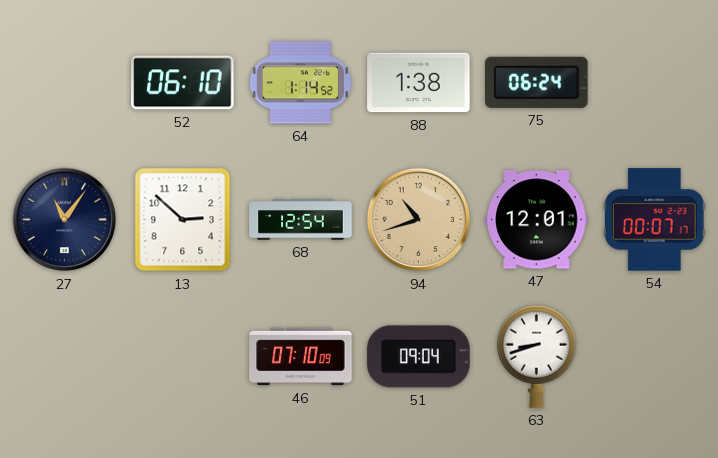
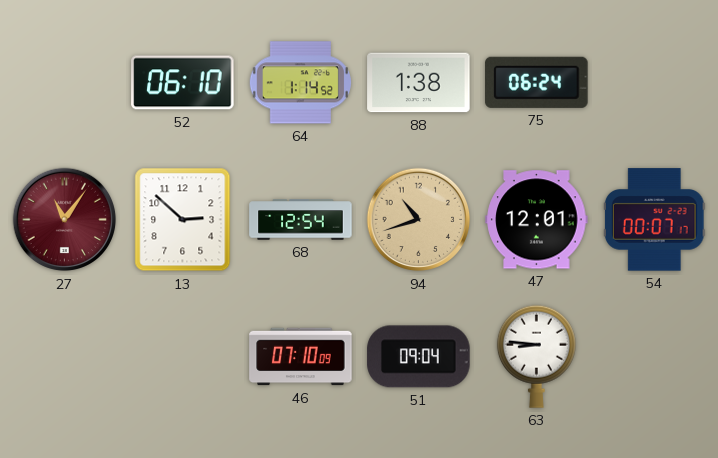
27 dial: navy -> burgundy
63: 8:42 -> 8:46
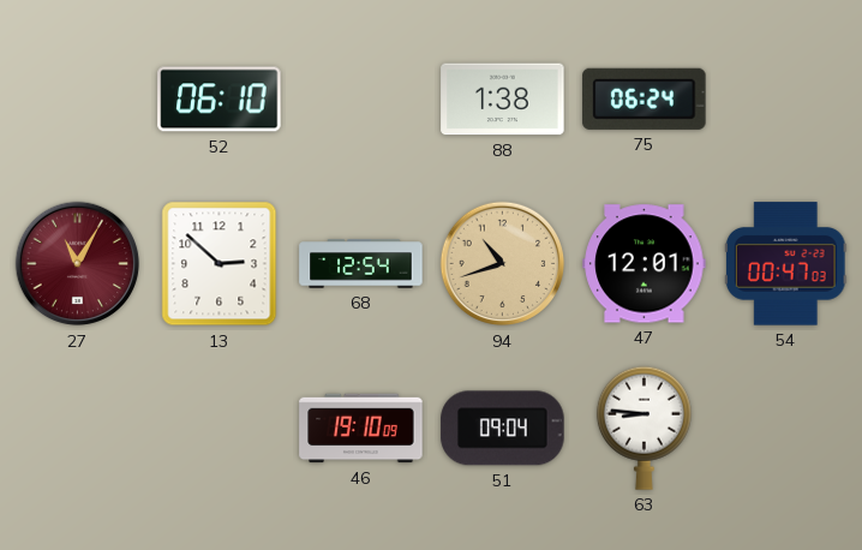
64: 1:14 -> none
27: 11:06 -> 11:05
54: 00:07 -> 00:47
46: 07:10 -> 19:10
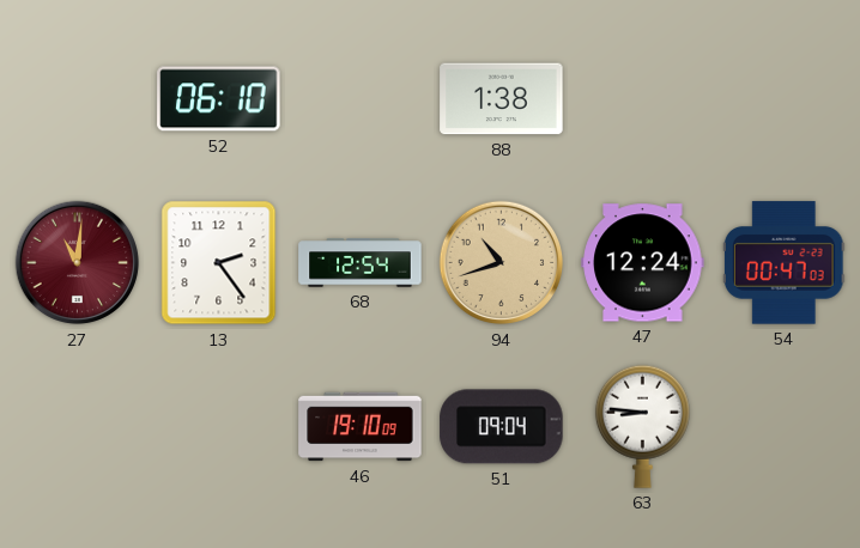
75: 06:24 -> none
27: 11:05 -> 11:01
13: 2:52 -> 2:24
47: 12:01 -> 12:24
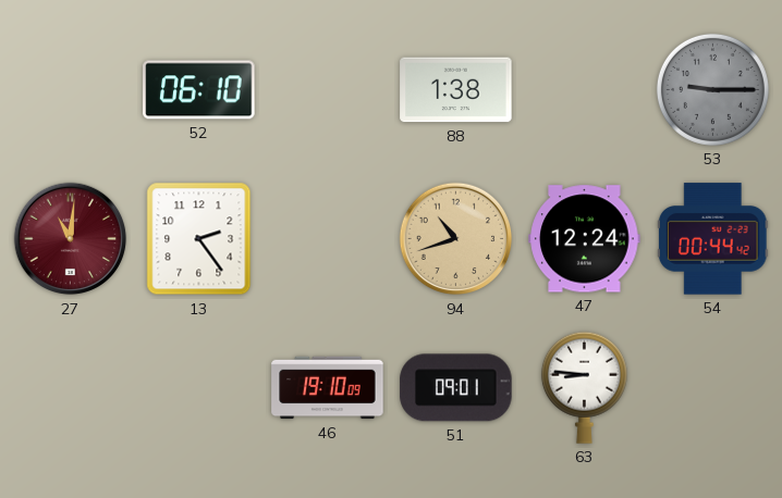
53: none -> 9:15
68: 12:54 -> none
54: 00:47 -> 00:44
51: 09:04 -> 09:01
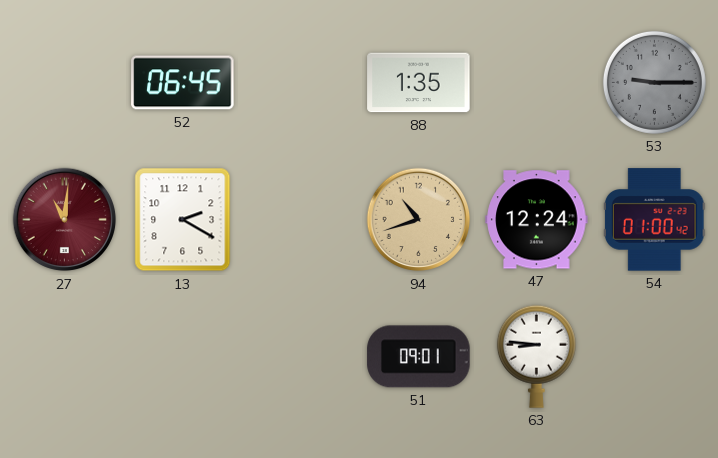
52: 06:10 -> 06:45
88: 1:38 -> 1:35
13: 2:24 -> 2:20
54: 00:44 -> 01:00
46: 19:10 -> none
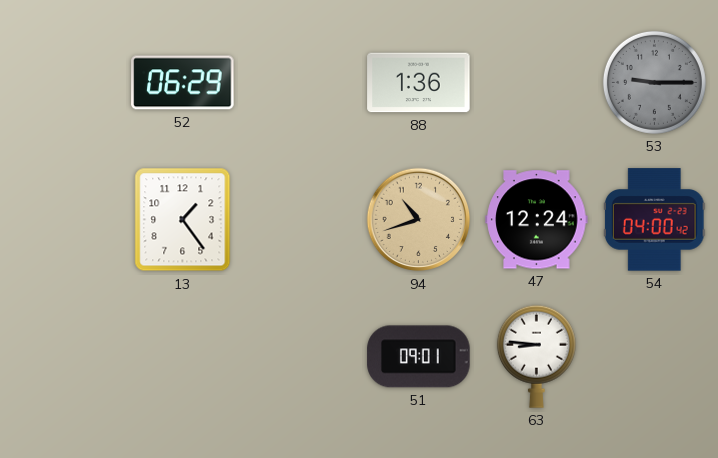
52: 06:45 -> 06:29
88: 1:35 -> 1:36
27: 11:01 -> none
13: 2:20 -> 1:24
54: 01:00 -> 04:00
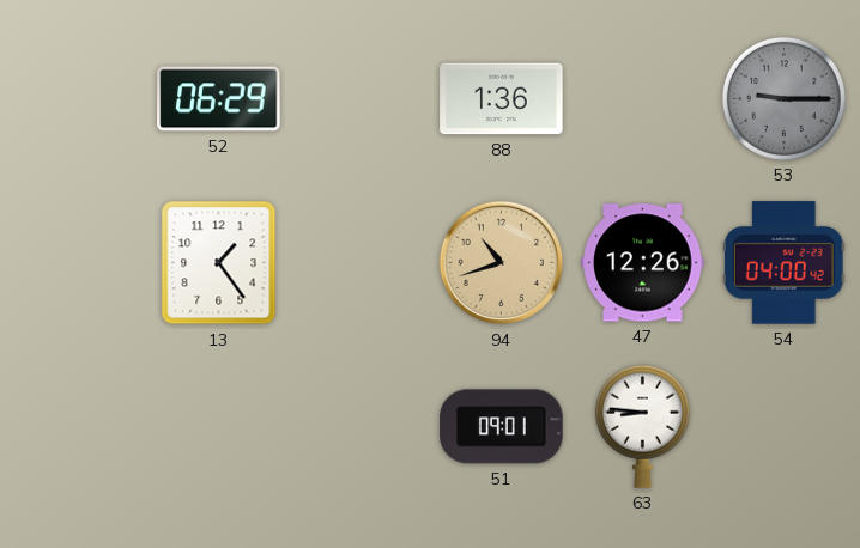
47: 12:24 -> 12:26
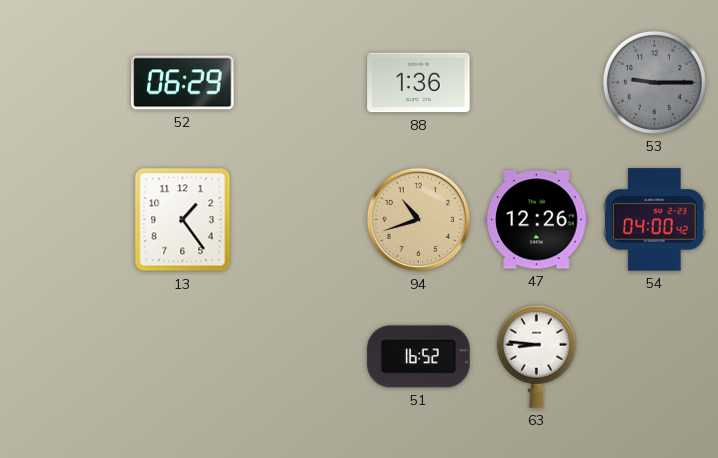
51: 09:01 -> 16:52
